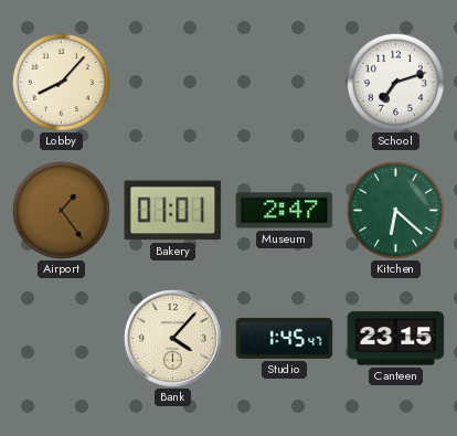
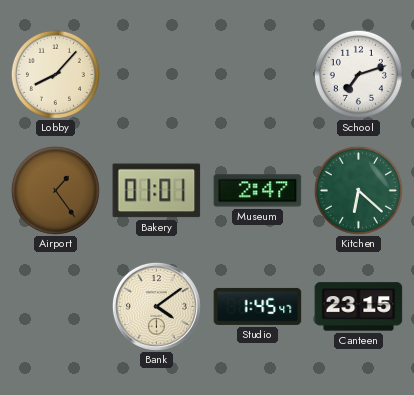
Bank: 4:07 -> 4:09
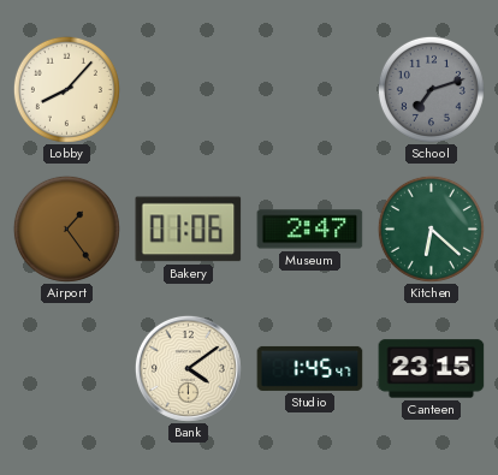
School dial: white -> grey
Bakery: 01:01 -> 01:06
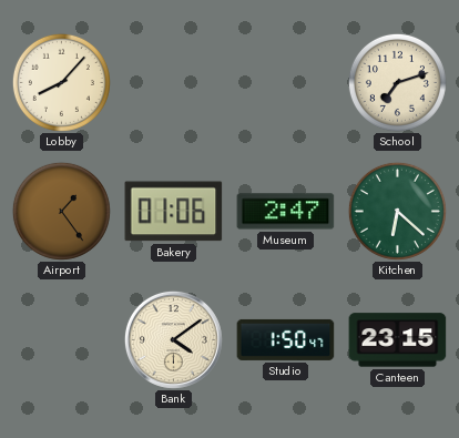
School dial: grey -> cream
Studio: 1:45 -> 1:50
